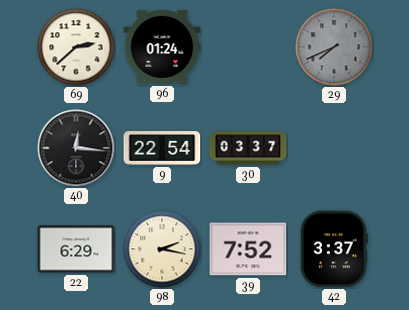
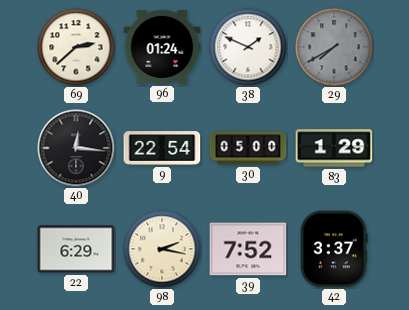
38: none -> 1:49
29: 7:41 -> 7:40
30: 03:37 -> 05:00
83: none -> 1:29
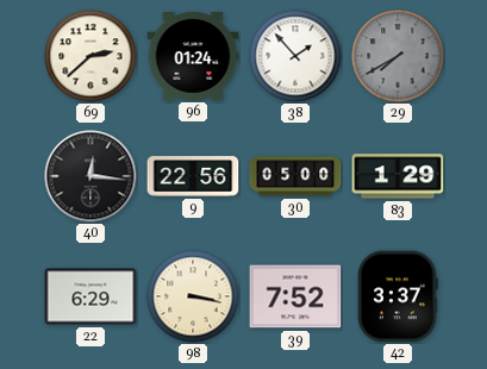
38: 1:49 -> 1:53
9: 22:54 -> 22:56
98: 2:17 -> 3:17
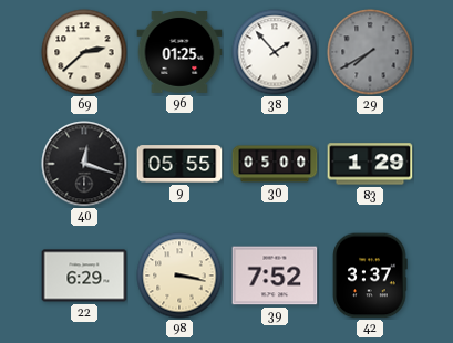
96: 01:24 -> 01:25
40: 12:16 -> 12:18
9: 22:56 -> 05:55
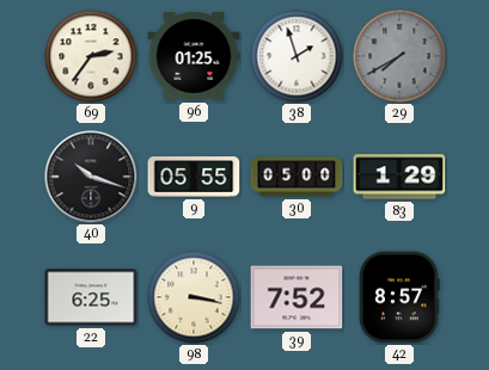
69: 2:38 -> 2:36
38: 1:53 -> 1:57
40: 12:18 -> 10:18
22: 6:29 -> 6:25
42: 3:37 -> 8:57
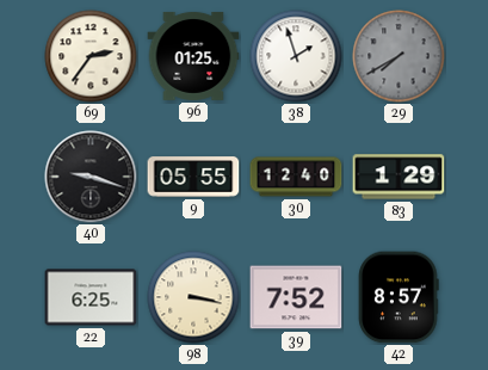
40: 10:18 -> 9:18
30: 05:00 -> 12:40
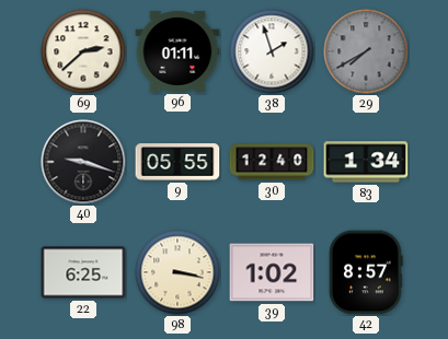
69: 2:36 -> 2:38
96: 01:25 -> 01:11
83: 1:29 -> 1:34
39: 7:52 -> 1:02
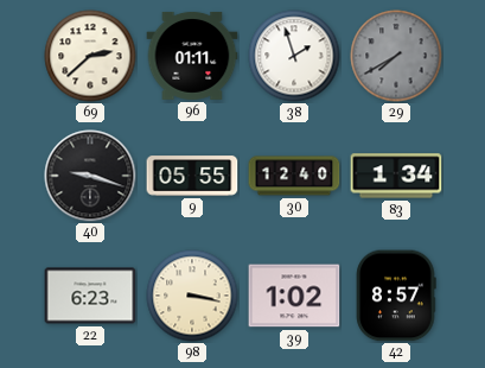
22: 6:25 -> 6:23
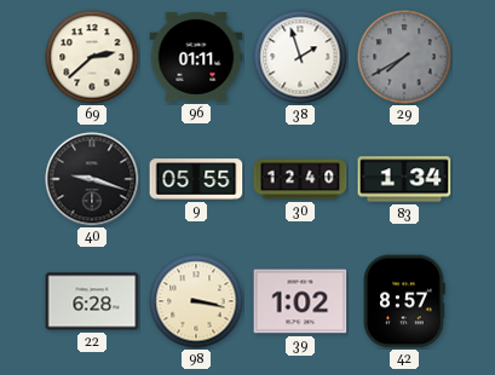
22: 6:23 -> 6:28
